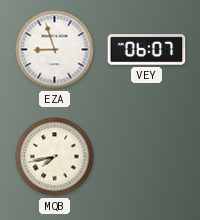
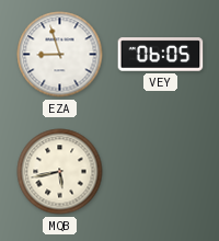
VEY: 06:07 -> 06:05
MQB: 7:43 -> 5:43
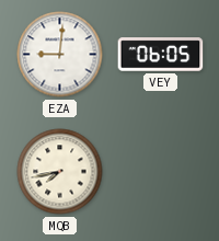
EZA: 8:57 -> 9:01
MQB: 5:43 -> 7:43
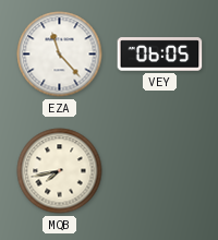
EZA: 9:01 -> 11:23
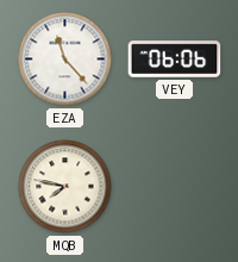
VEY: 06:05 -> 06:06
MQB: 7:43 -> 7:47
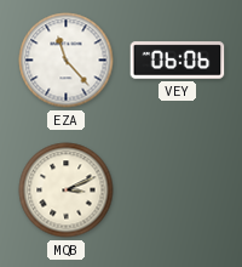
MQB: 7:47 -> 3:11
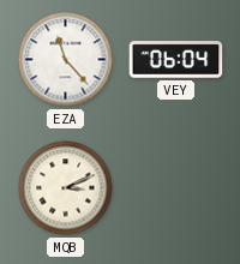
VEY: 06:06 -> 06:04
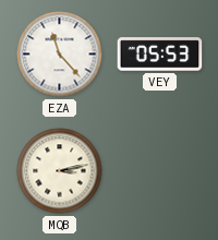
VEY: 06:04 -> 05:53
MQB: 3:11 -> 3:13
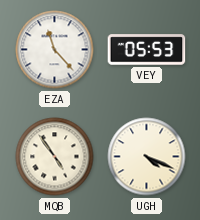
MQB: 3:13 -> 4:54
UGH: none -> 4:19
